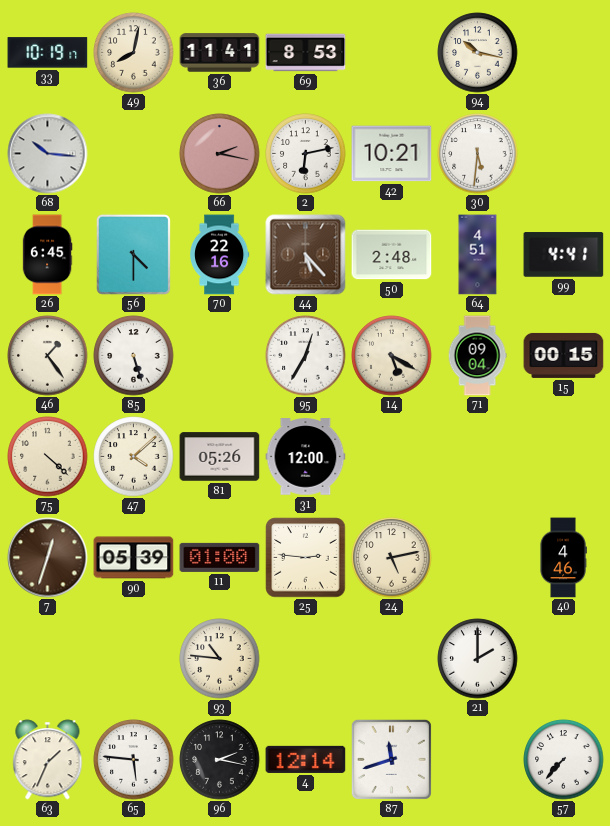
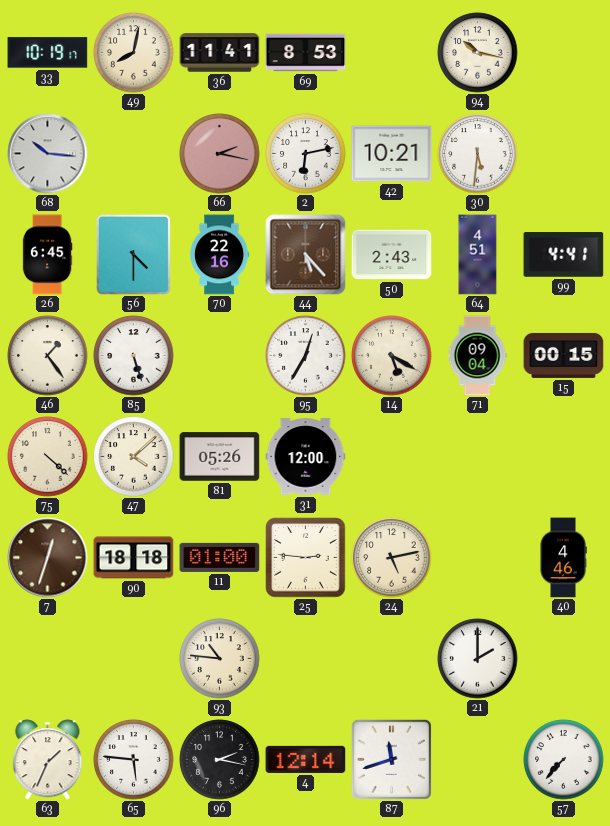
50: 2:48 -> 2:43
90: 05:39 -> 18:18
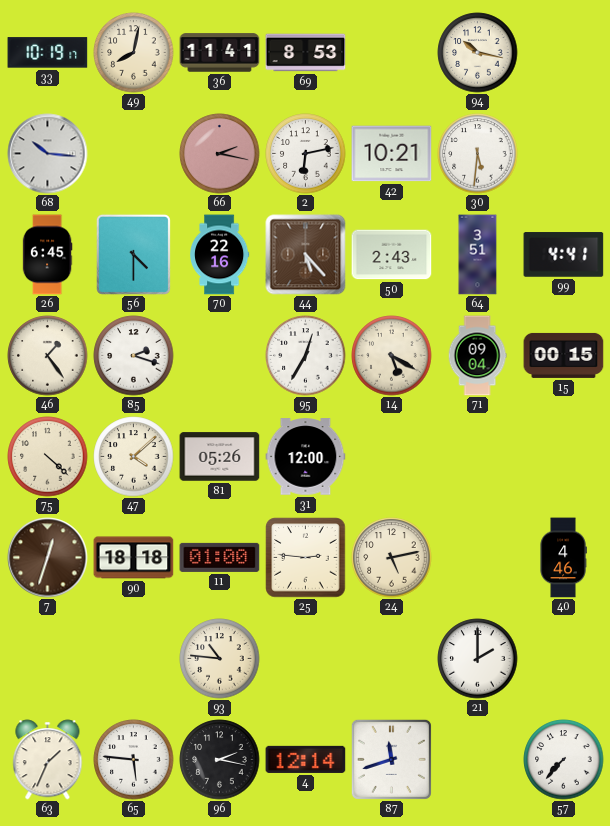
64: 4:51 -> 3:51
85: 5:27 -> 2:18
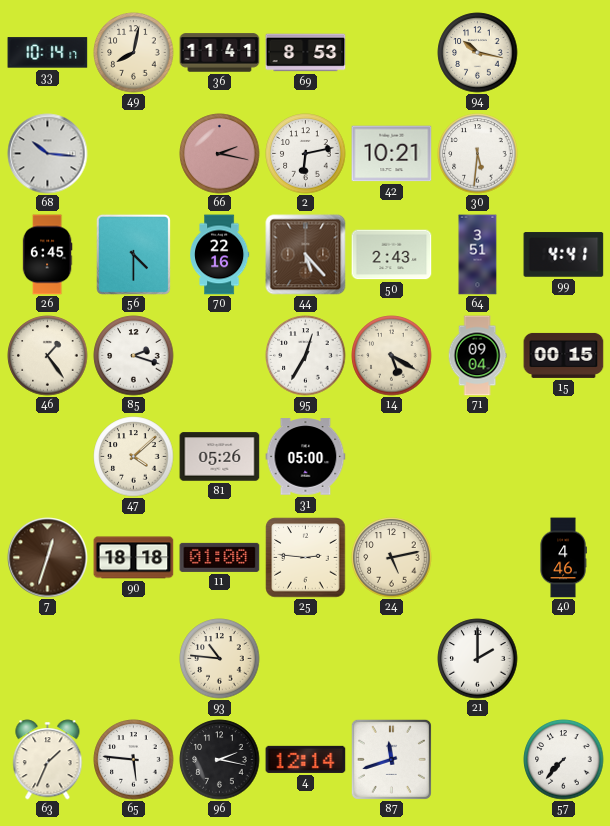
33: 10:19 -> 10:14
75: 4:22 -> none
31: 12:00 -> 05:00
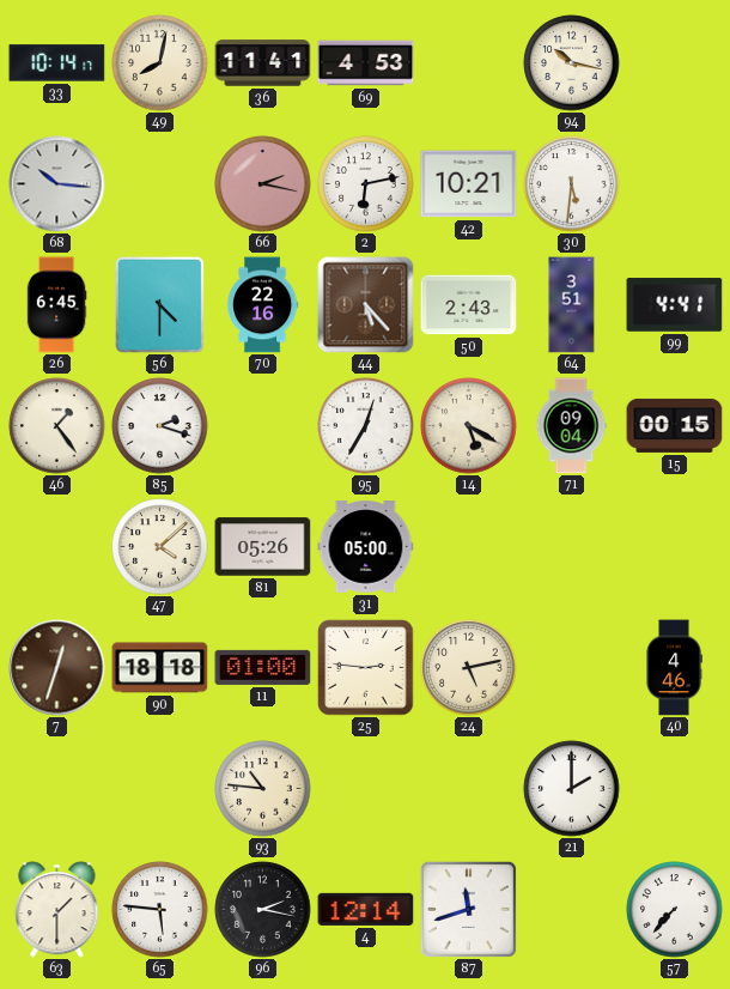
69: 8:53 -> 4:53
63: 1:34 -> 1:30
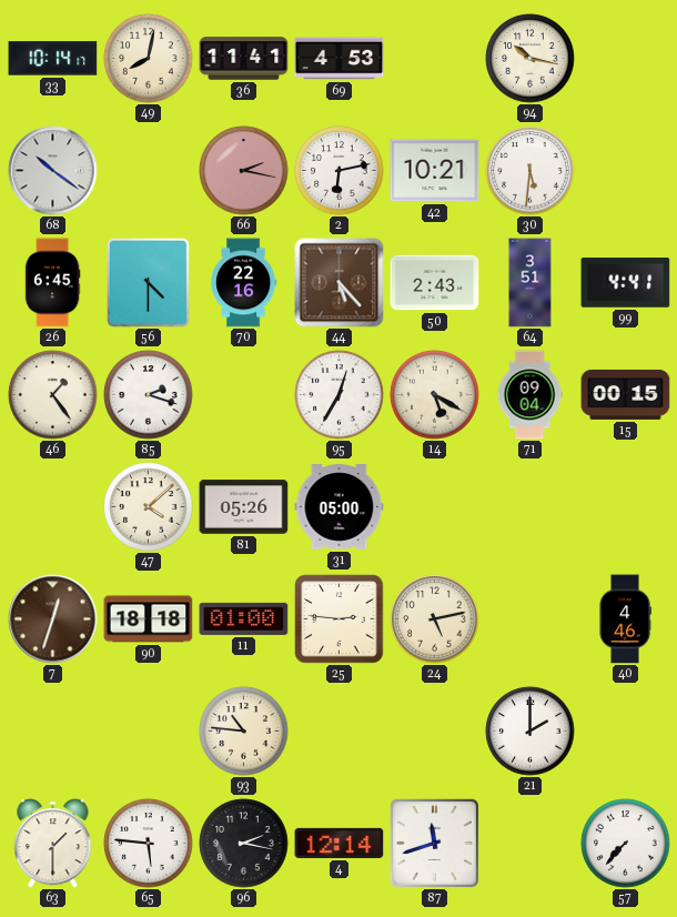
68: 10:16 -> 10:21
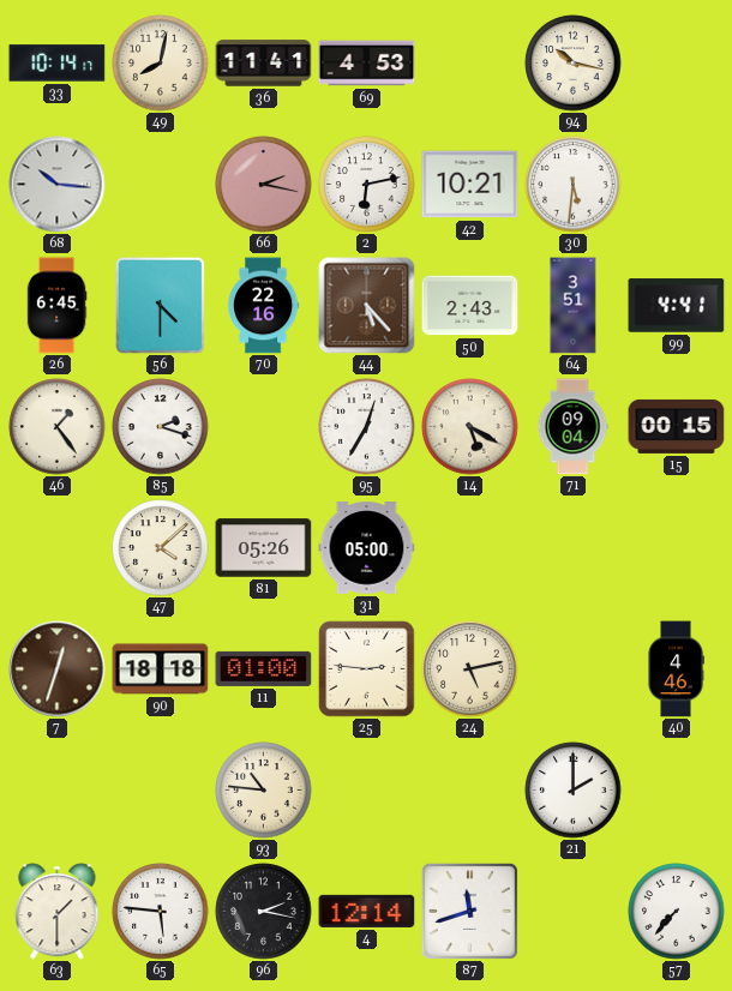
68: 10:21 -> 10:16
